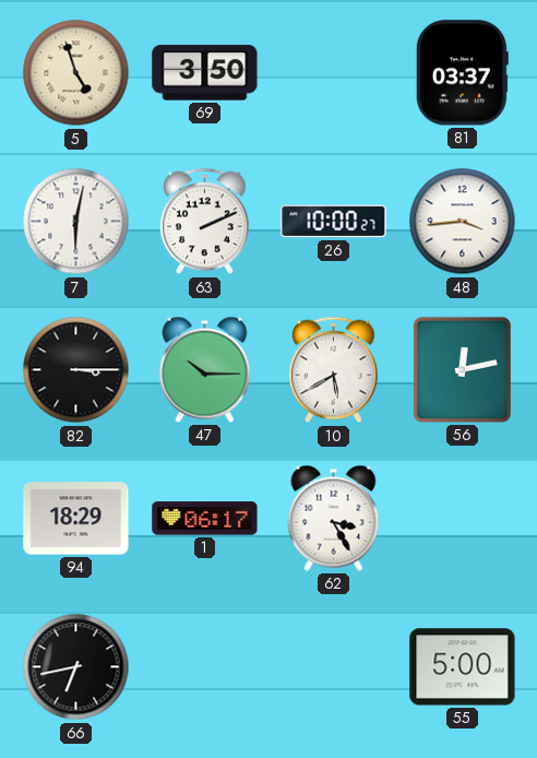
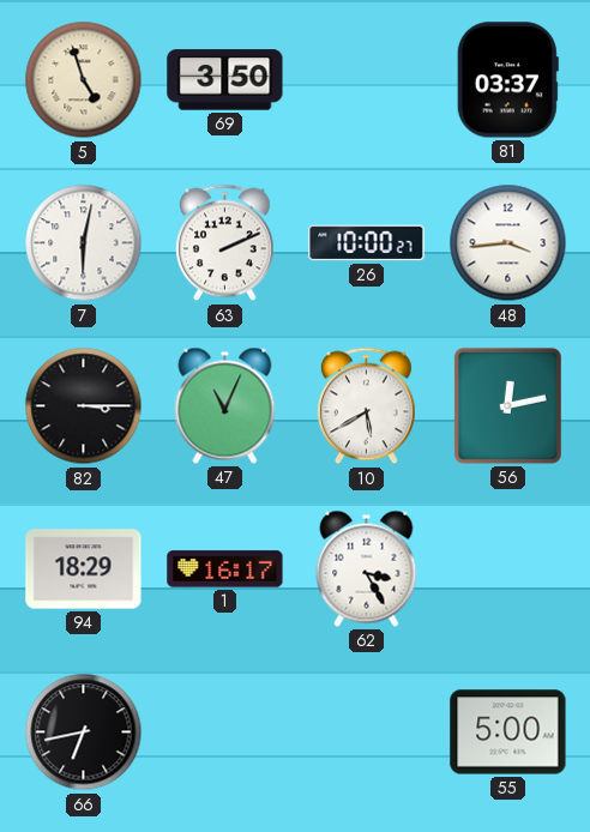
47: 10:15 -> 11:04
1: 06:17 -> 16:17
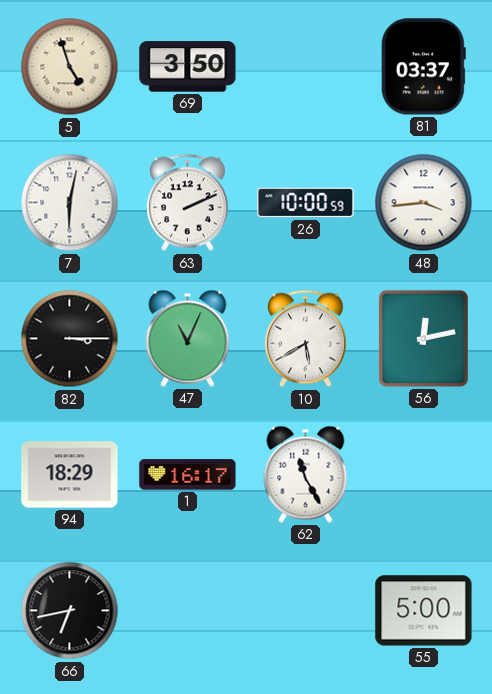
26: 10:00:27 -> 10:00:59
62: 3:25 -> 11:25
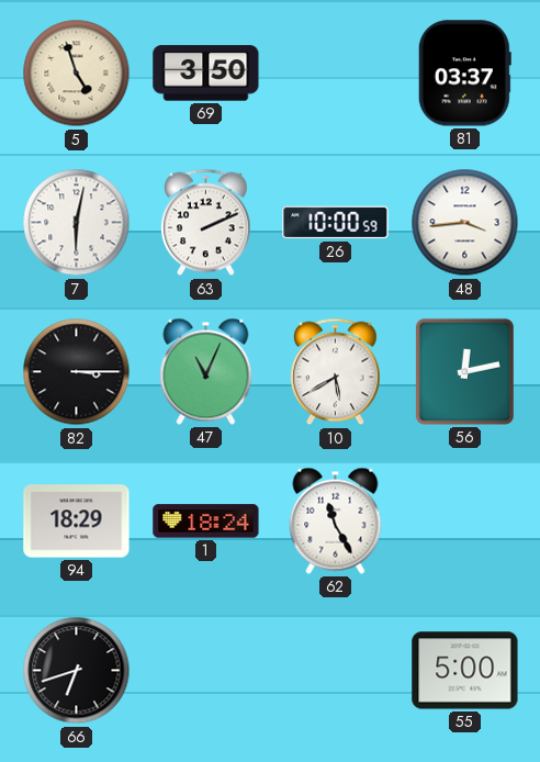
1: 16:17 -> 18:24
66: 6:43 -> 6:42
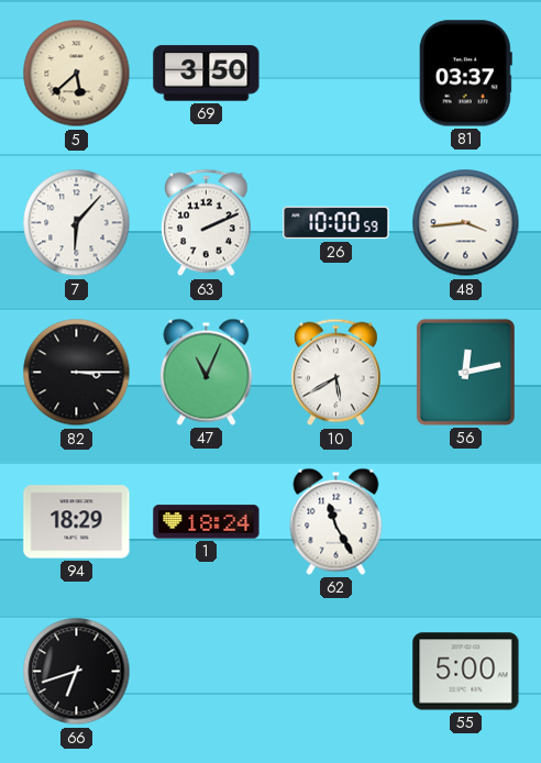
5: 4:57 -> 5:38
7: 6:02 -> 6:07
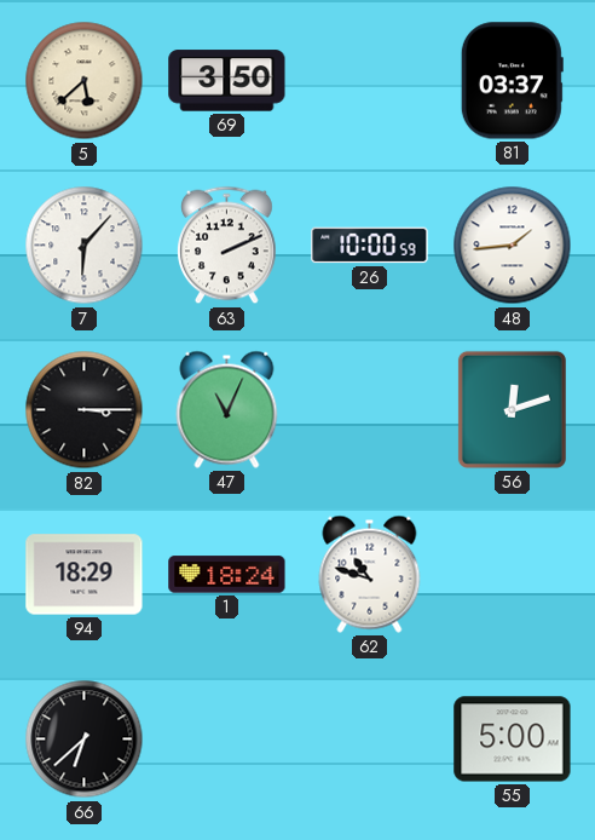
48: 3:44 -> 1:44
10: 5:40 -> none
56: 12:13 -> 12:12
62: 11:25 -> 10:48
66: 6:42 -> 6:38
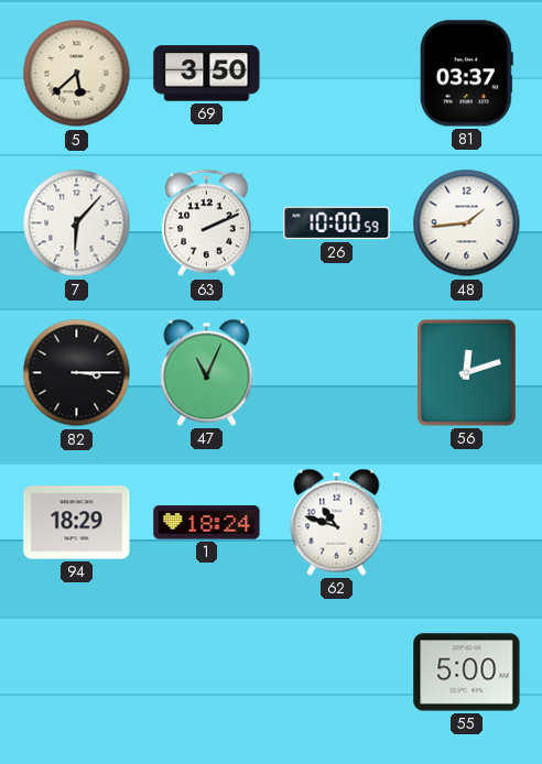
66: 6:38 -> none
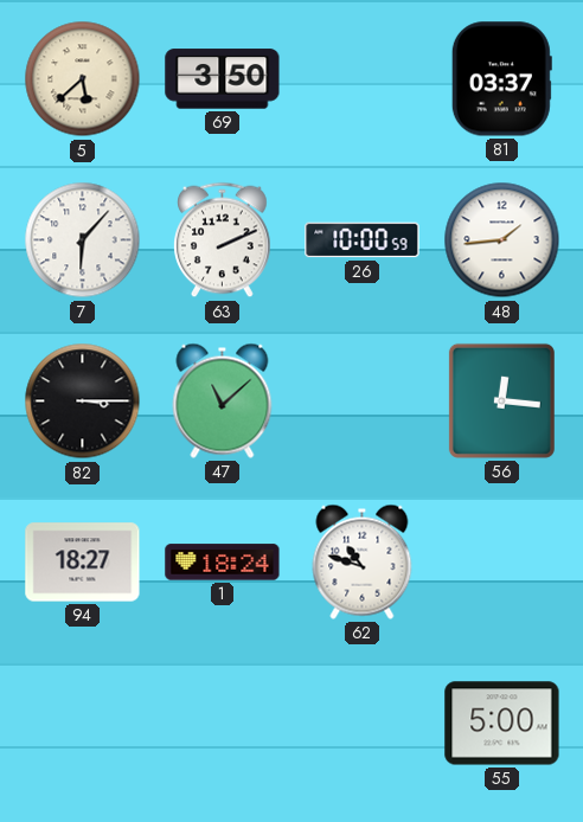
47: 11:04 -> 11:08
56: 12:12 -> 12:16
94: 18:29 -> 18:27
